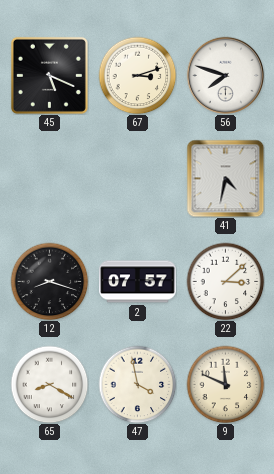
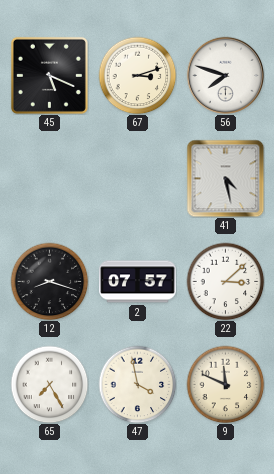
41: 4:32 -> 4:28
65: 8:20 -> 7:25
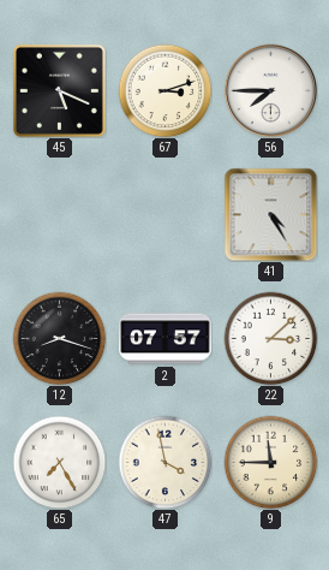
56: 7:48 -> 7:45
41: 4:28 -> 4:25
9: 11:49 -> 11:45
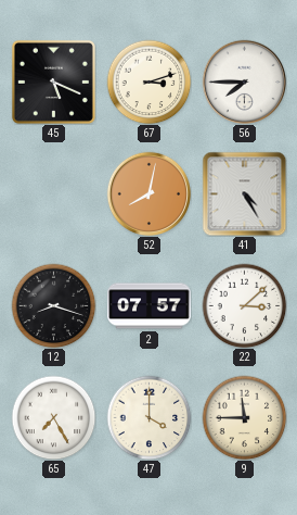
52: none -> 8:02
47: 3:58 -> 4:00
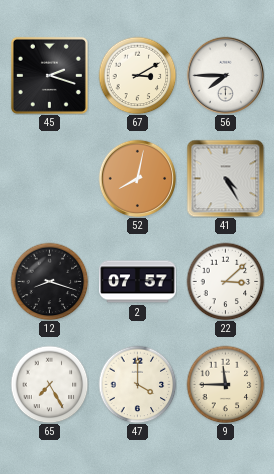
45: 5:19 -> 2:18
67: 3:12 -> 3:10
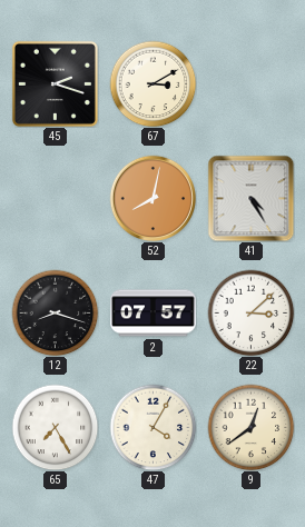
56: 7:45 -> none
47: 4:00 -> 4:05
9: 11:45 -> 12:39
